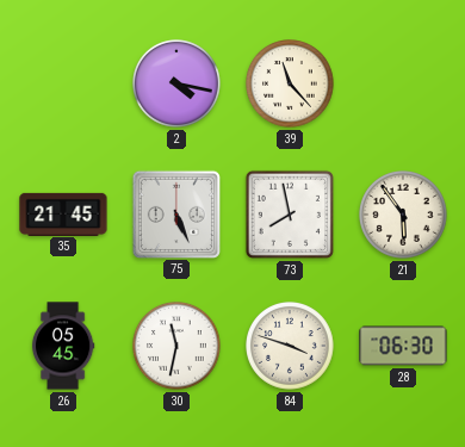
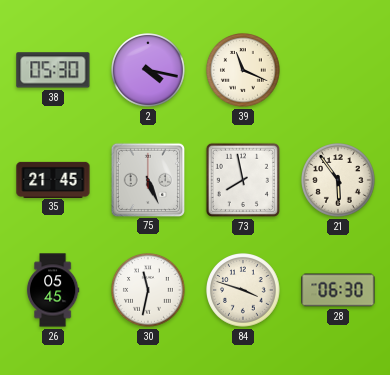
38: none -> 05:30
39: 11:23 -> 11:19
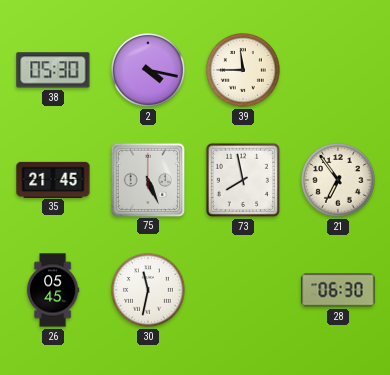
39: 11:19 -> 11:45
21: 5:54 -> 6:54
84: 3:48 -> none
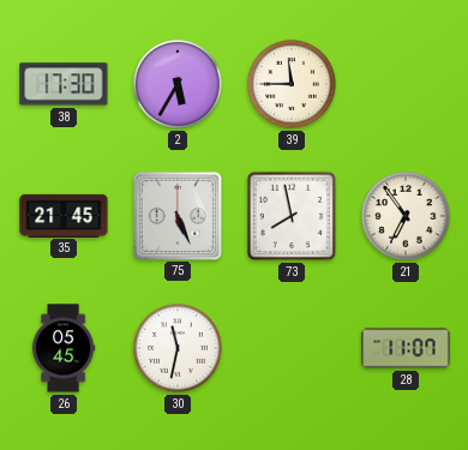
38: 05:30 -> 17:30
2: 4:17 -> 5:35
28: 06:30 -> 11:07
